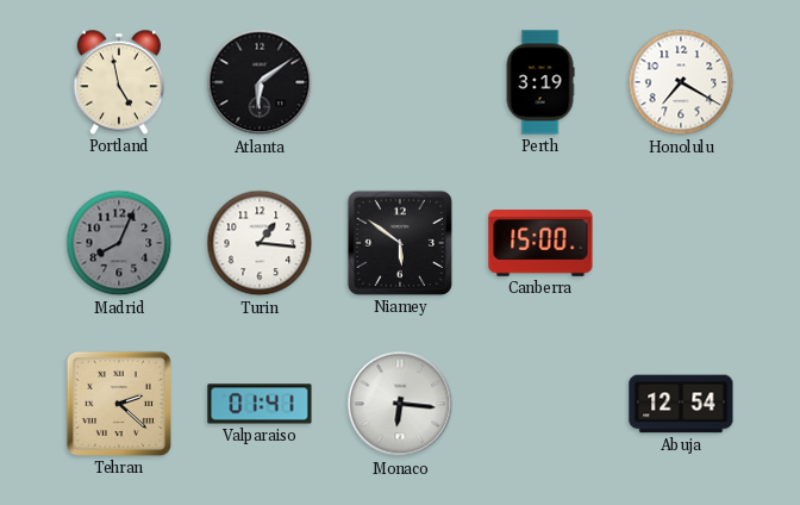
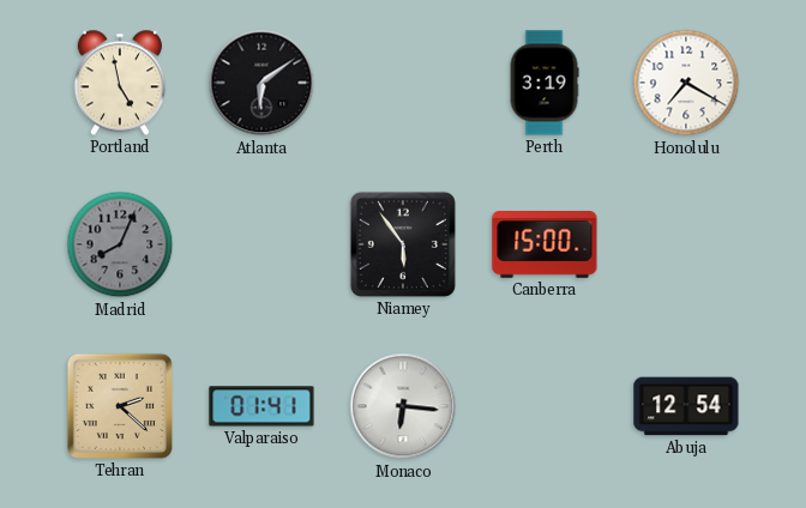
Turin: 1:16 -> none
Niamey: 5:51 -> 5:54
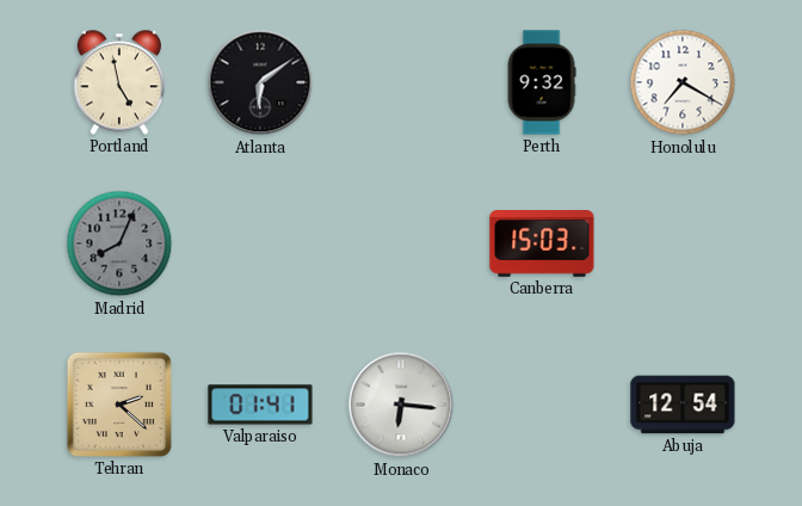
Perth: 3:19 -> 9:32
Niamey: 5:54 -> none
Canberra: 15:00 -> 15:03
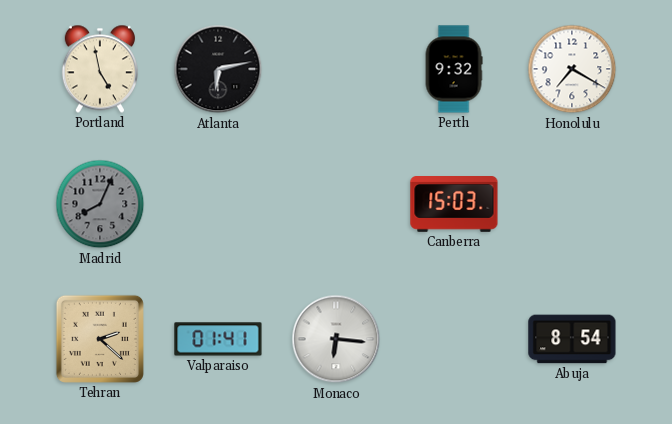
Atlanta: 6:09 -> 6:13
Abuja: 12:54 -> 8:54
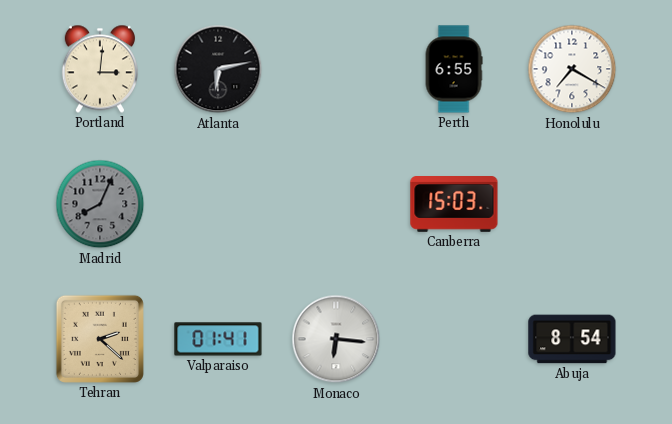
Portland: 4:58 -> 3:01
Perth: 9:32 -> 6:55
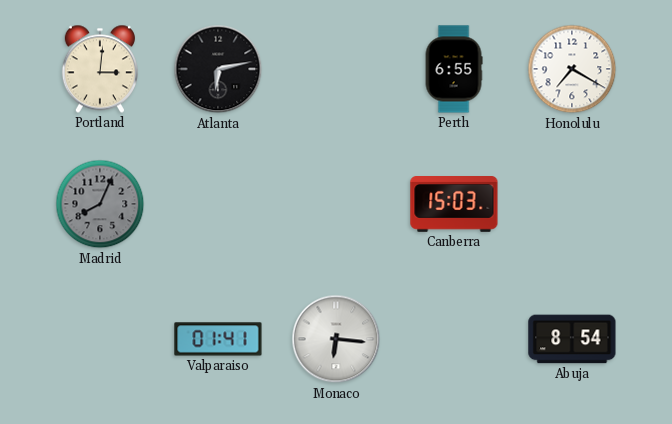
Tehran: 2:22 -> none
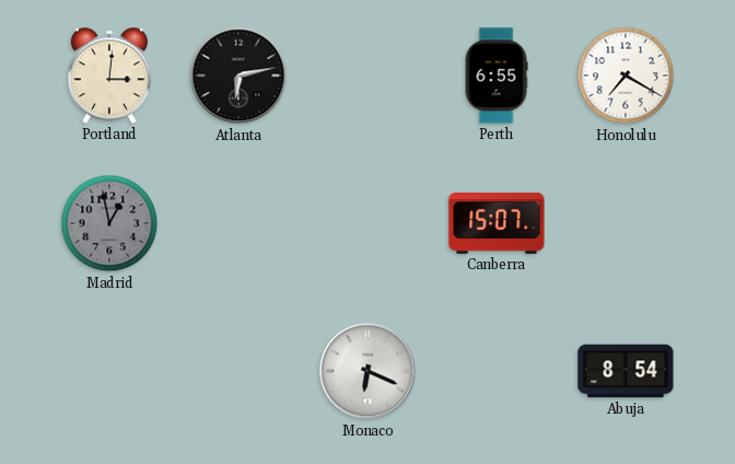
Madrid: 8:04 -> 12:58
Canberra: 15:03 -> 15:07
Valparaiso: 01:41 -> none
Monaco: 6:16 -> 6:19
